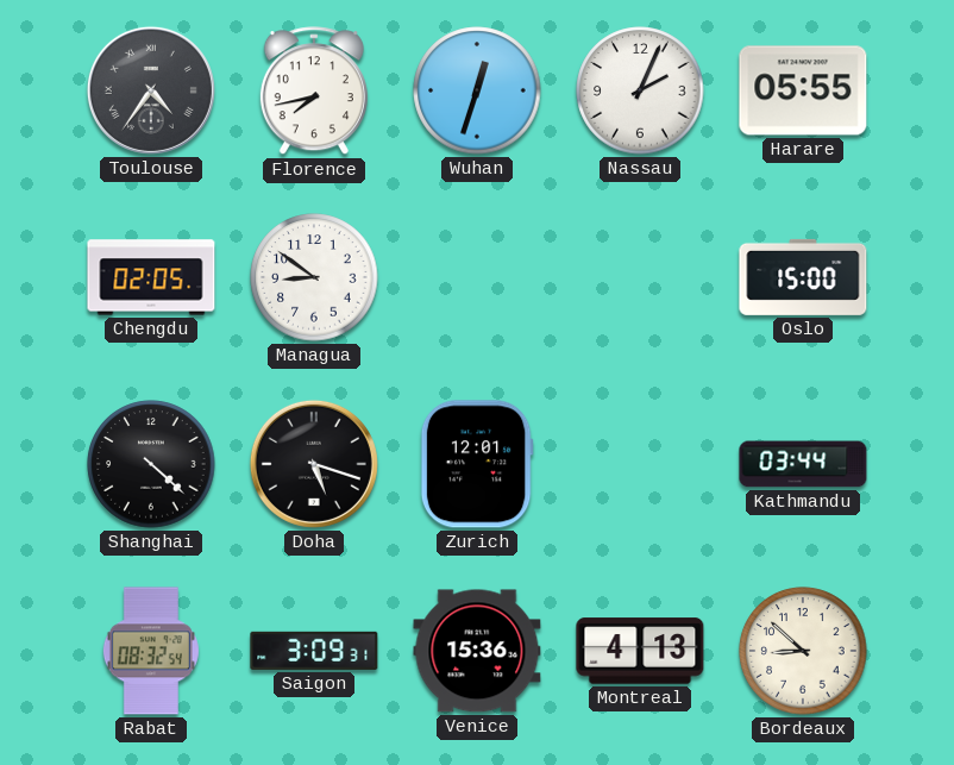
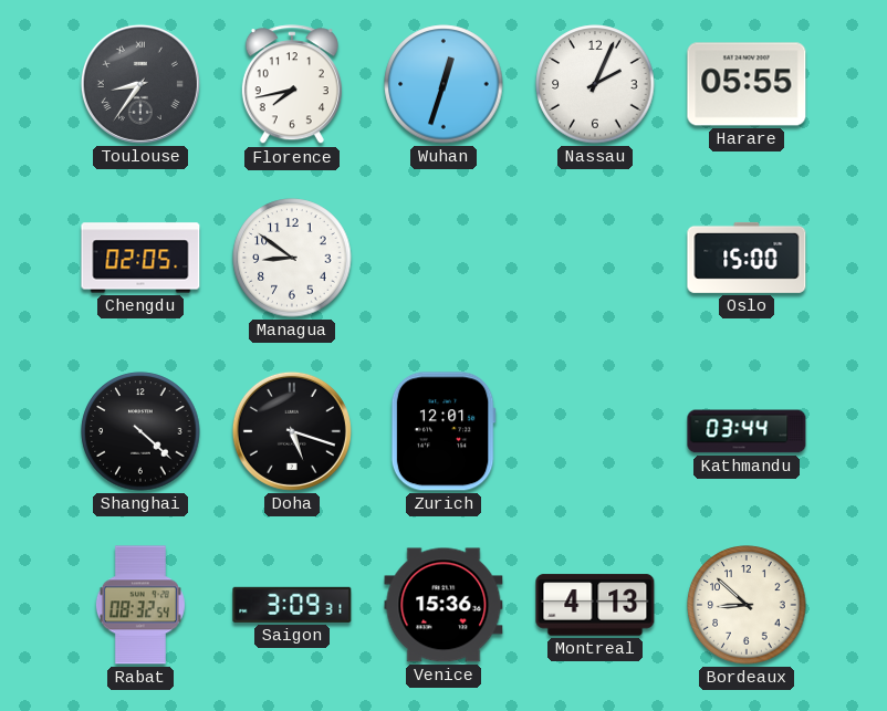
Toulouse: 4:36 -> 8:36
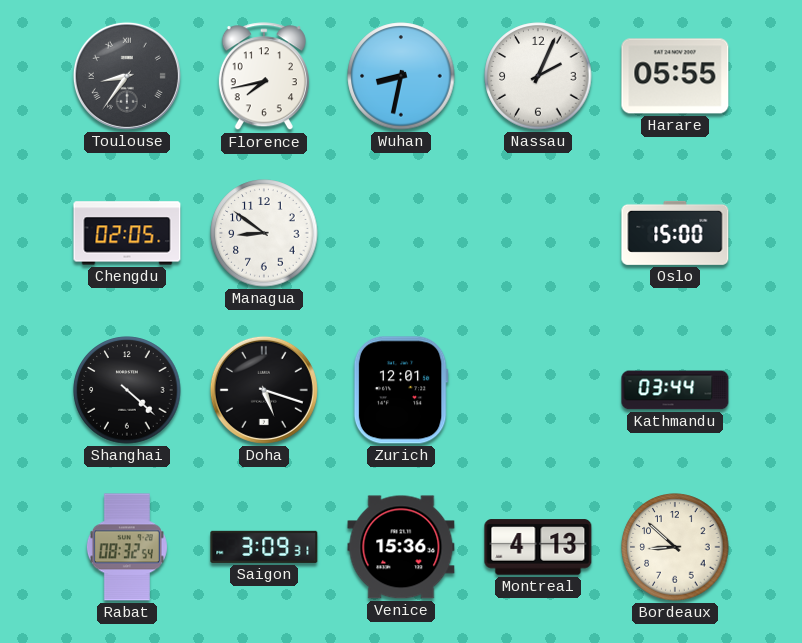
Wuhan: 12:33 -> 8:32
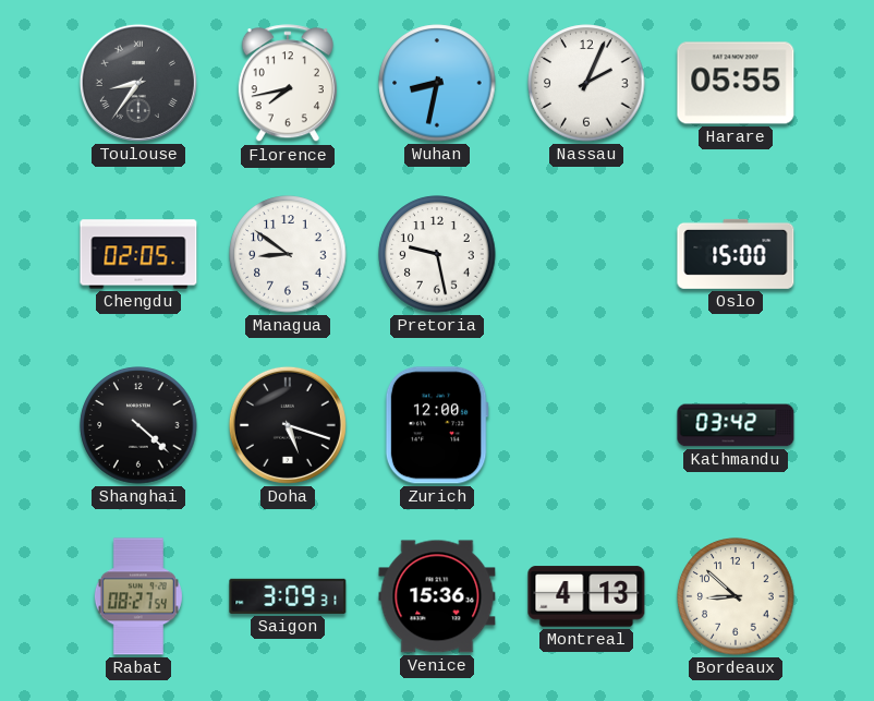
Pretoria: none -> 9:28
Zurich: 12:01 -> 12:00
Kathmandu: 03:44 -> 03:42
Rabat: 08:32 -> 08:27
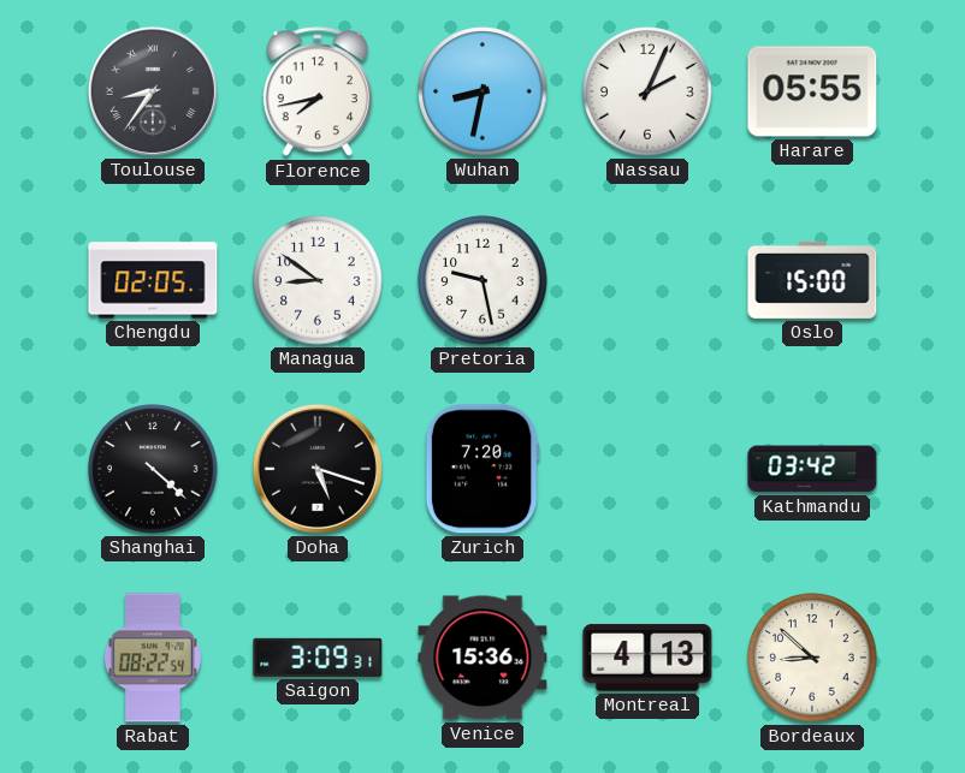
Zurich: 12:00 -> 7:20
Rabat: 08:27 -> 08:22
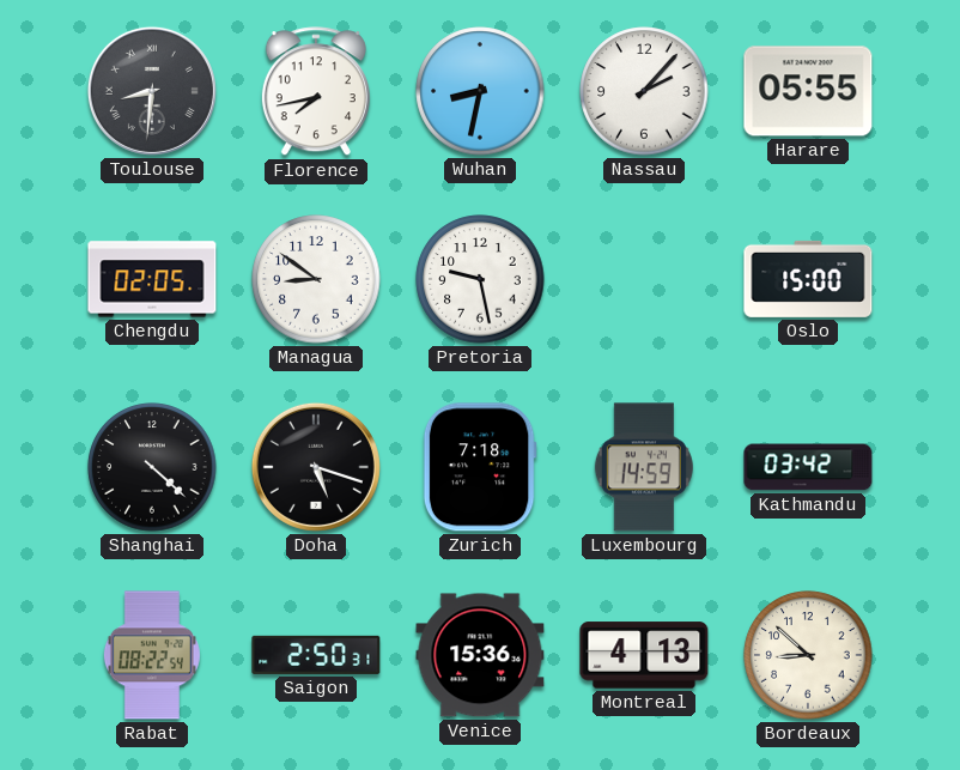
Toulouse: 8:36 -> 8:31
Nassau: 2:04 -> 2:07
Zurich: 7:20 -> 7:18
Luxembourg: none -> 14:59
Saigon: 3:09 -> 2:50
